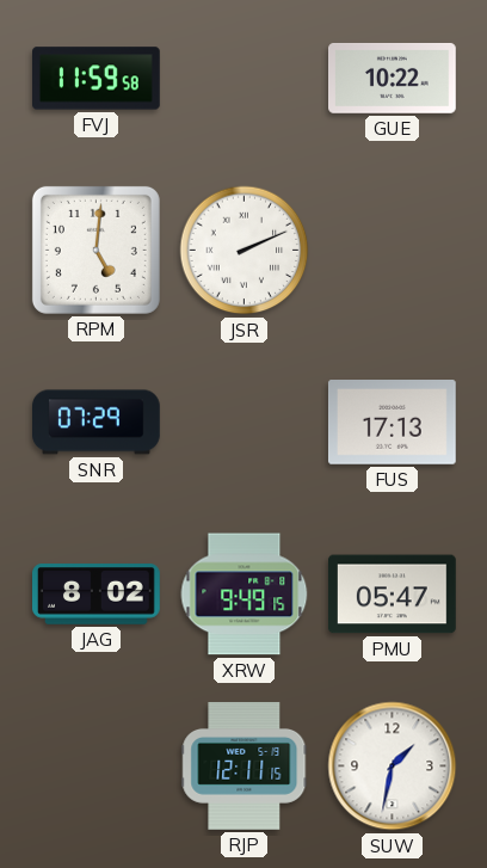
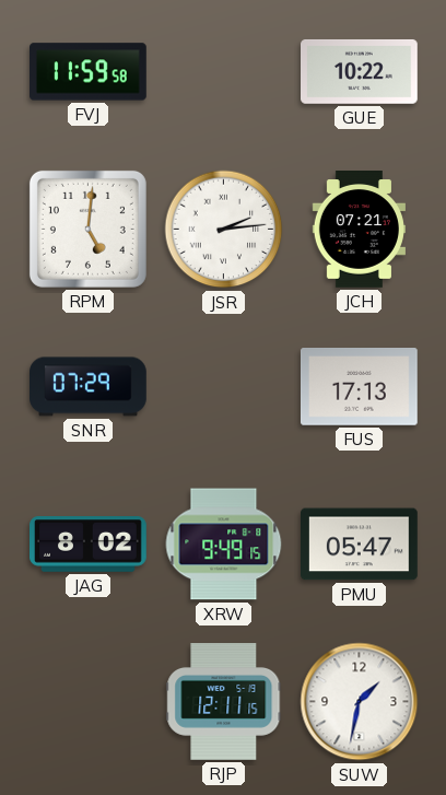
JSR: 2:11 -> 2:14
JCH: none -> 07:21
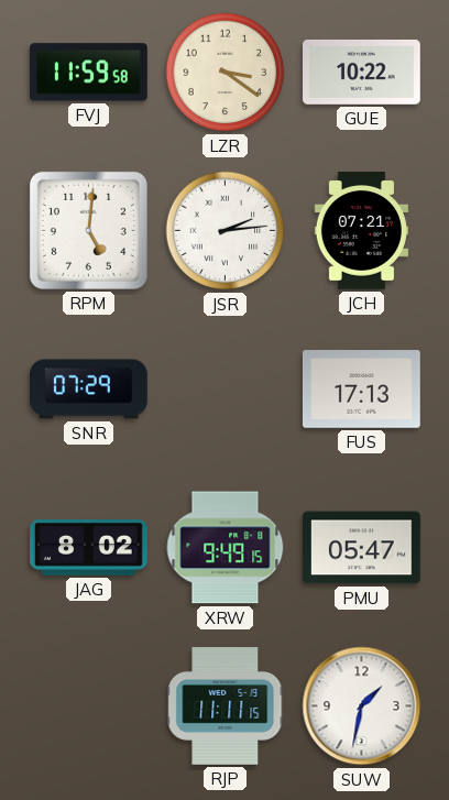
LZR: none -> 3:21
RJP: 12:11 -> 11:11
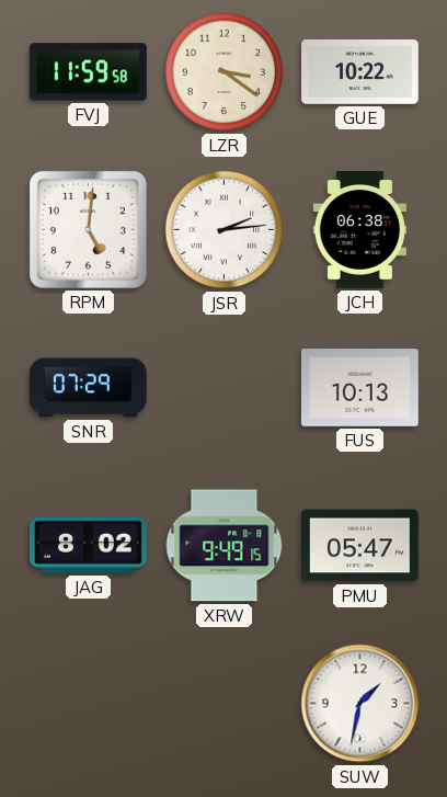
JCH: 07:21 -> 06:38
FUS: 17:13 -> 10:13
RJP: 11:11 -> none
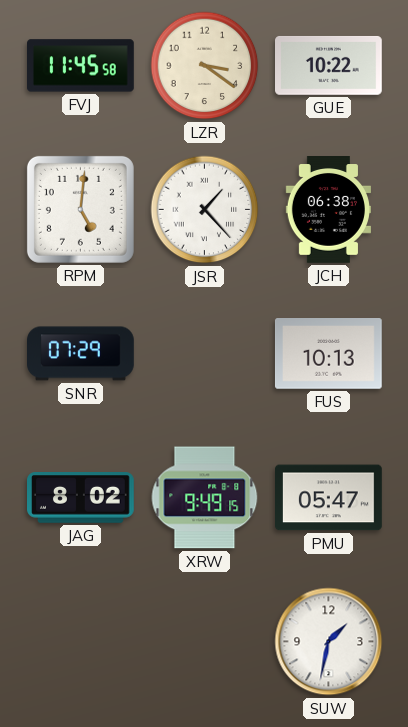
FVJ: 11:59 -> 11:45
JSR: 2:14 -> 1:23
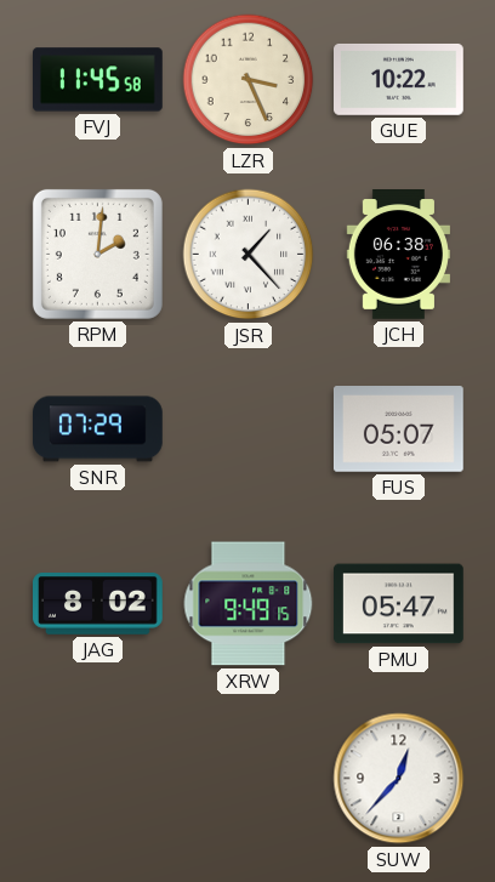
LZR: 3:21 -> 3:26
RPM: 5:01 -> 2:01
FUS: 10:13 -> 05:07
SUW: 1:32 -> 12:37
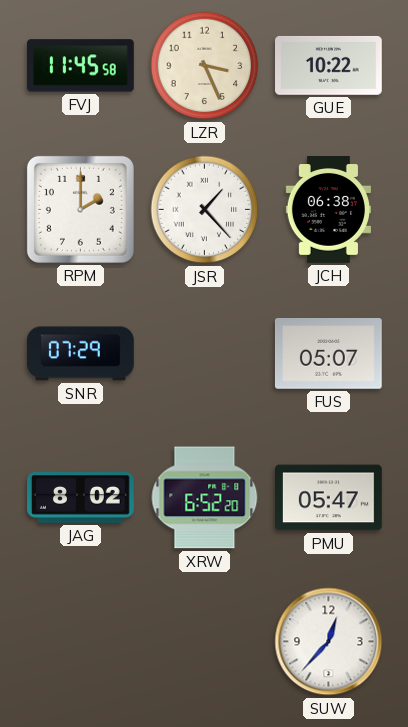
RPM: 2:01 -> 2:00
XRW: 9:49 -> 6:52
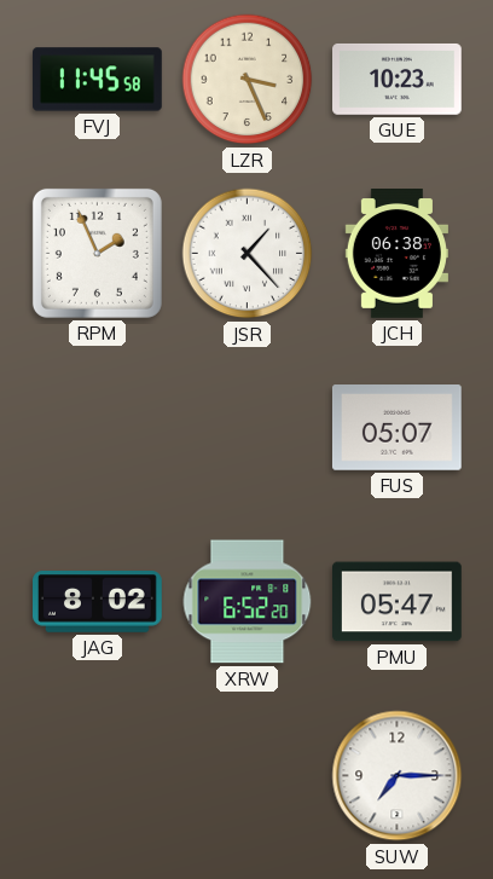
GUE: 10:22 -> 10:23
RPM: 2:00 -> 1:56
SNR: 07:29 -> none
SUW: 12:37 -> 7:15
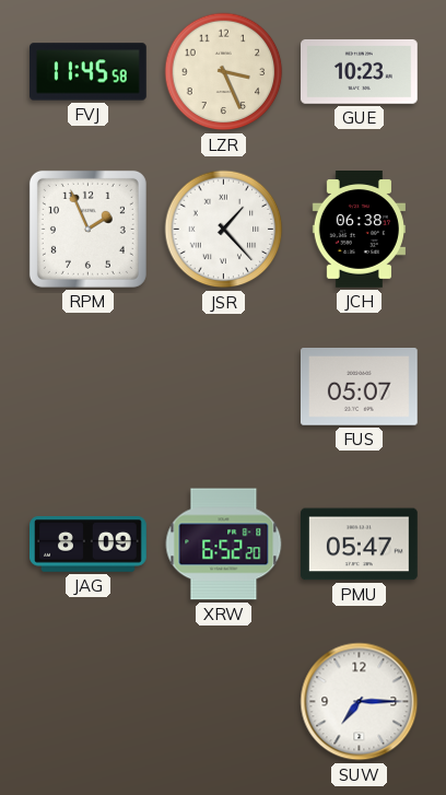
JAG: 8:02 -> 8:09
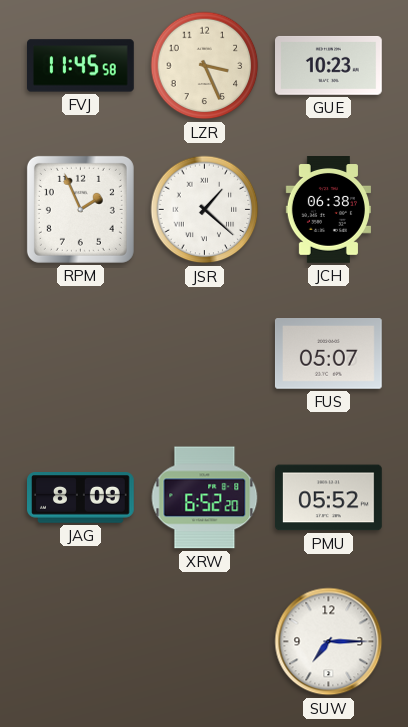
JSR: 1:23 -> 1:22
PMU: 05:47 -> 05:52
